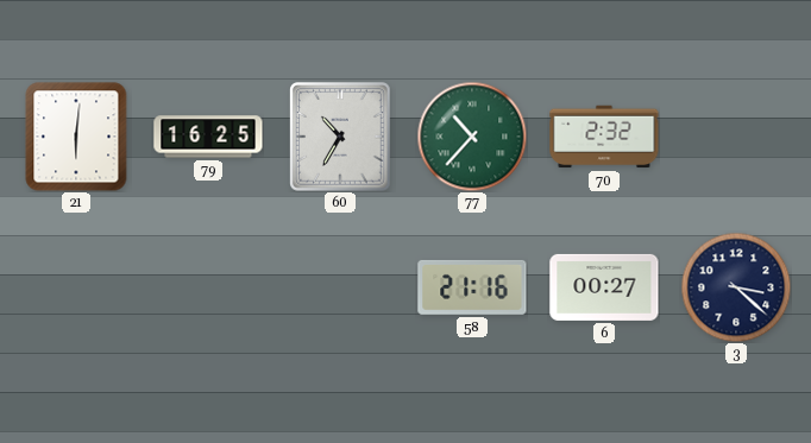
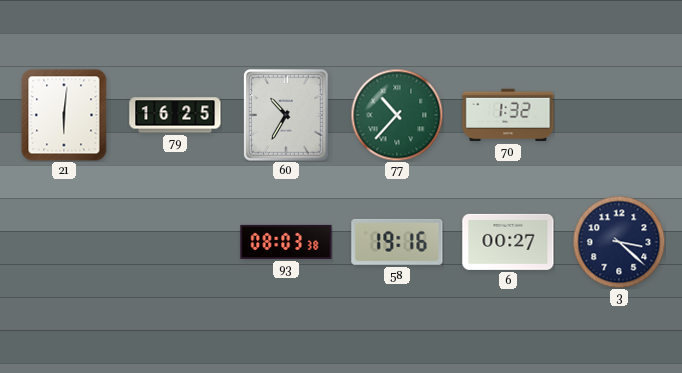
70: 2:32 -> 1:32
93: none -> 08:03
58: 21:16 -> 19:16
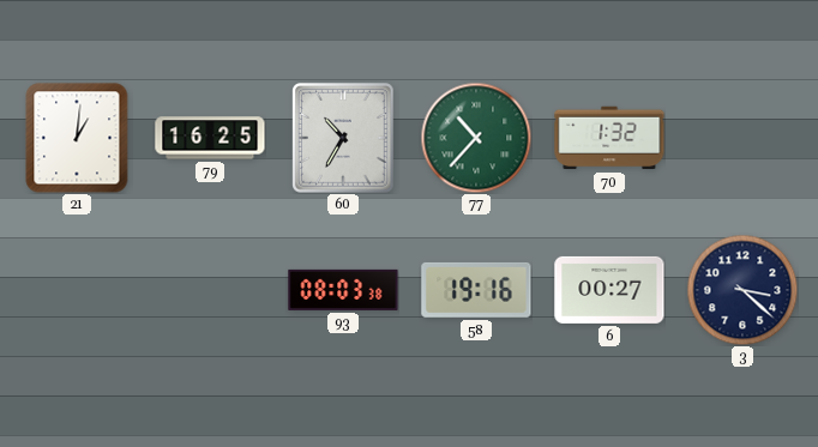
21: 6:01 -> 1:01
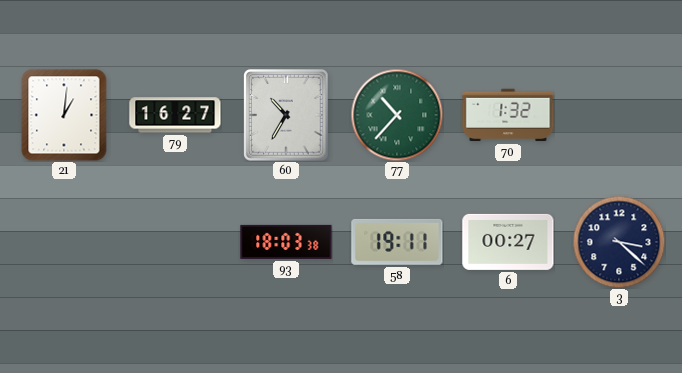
79: 16:25 -> 16:27
93: 08:03 -> 18:03
58: 19:16 -> 19:11
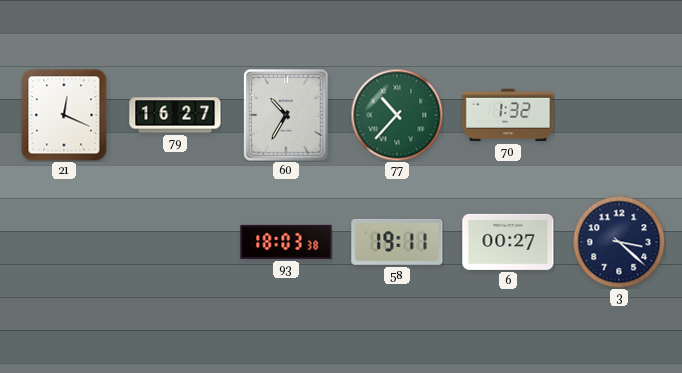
21: 1:01 -> 12:19
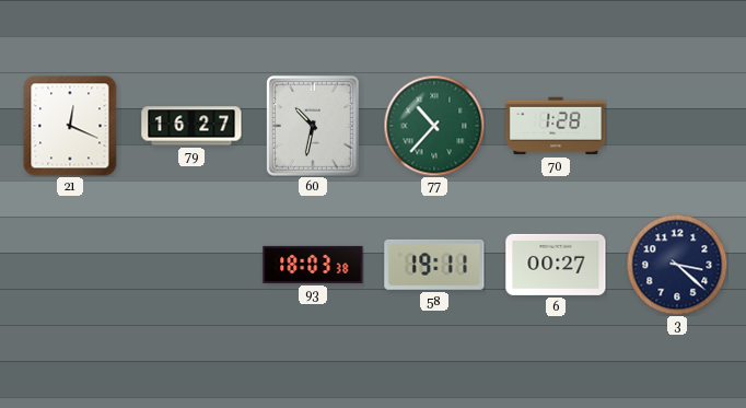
60: 10:35 -> 10:32
70: 1:32 -> 1:28
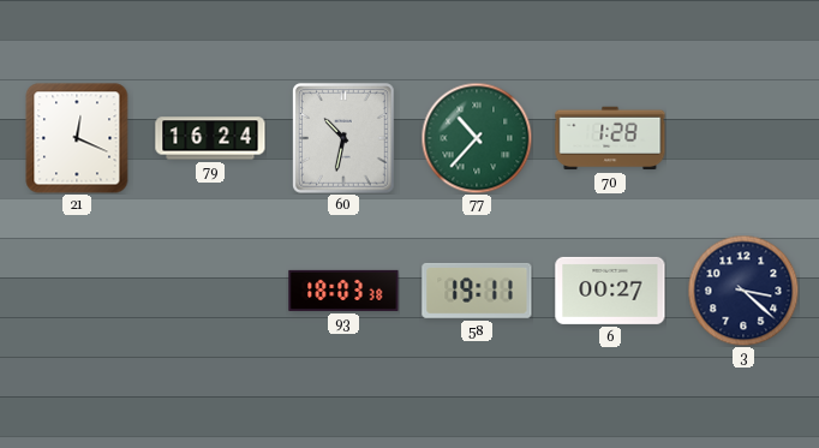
79: 16:27 -> 16:24
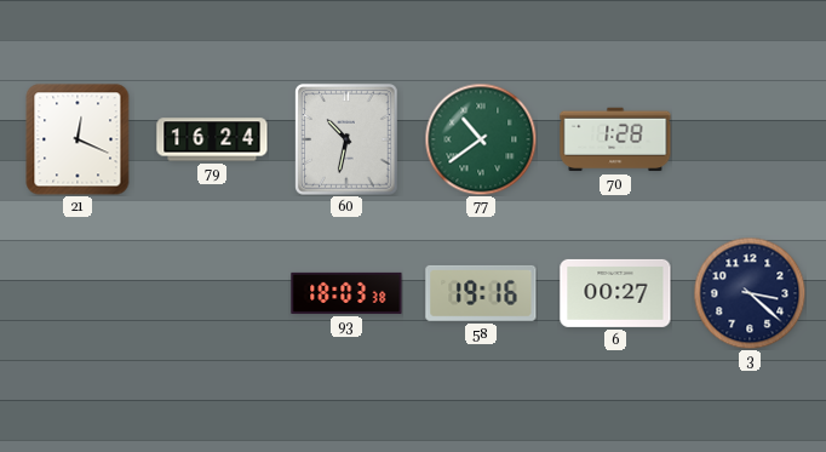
77: 10:37 -> 10:39
58: 19:11 -> 19:16
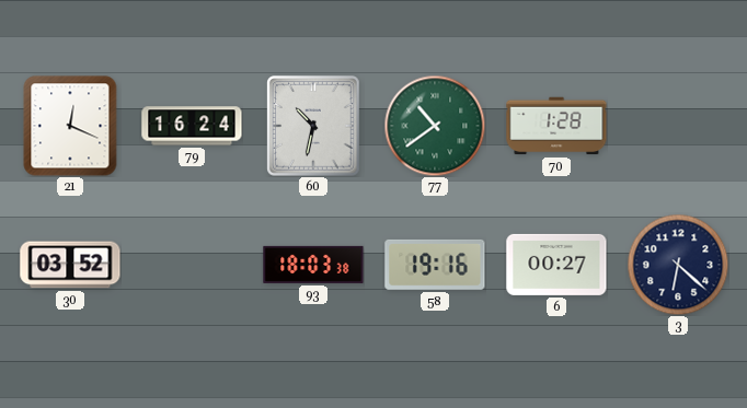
30: none -> 03:52
3: 3:22 -> 6:22
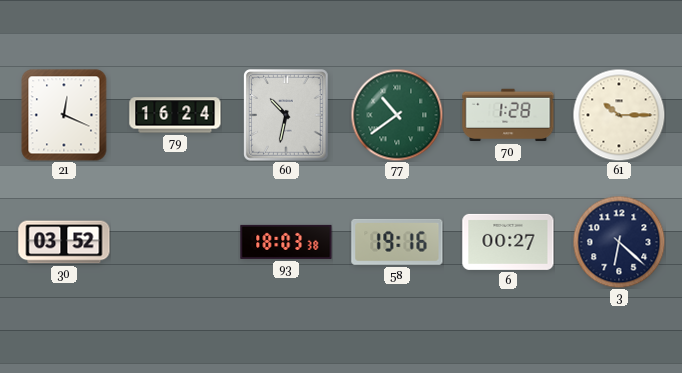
61: none -> 10:15
